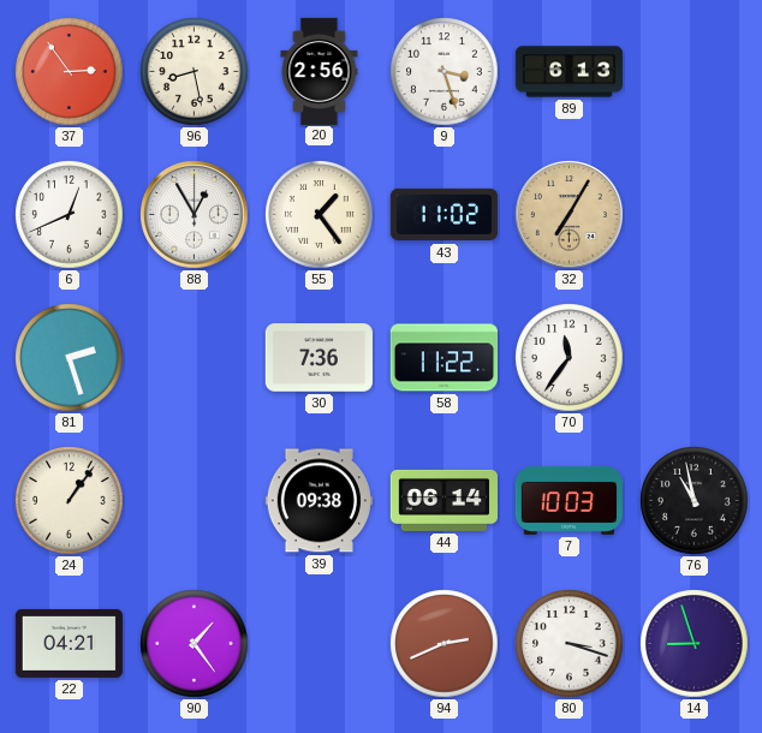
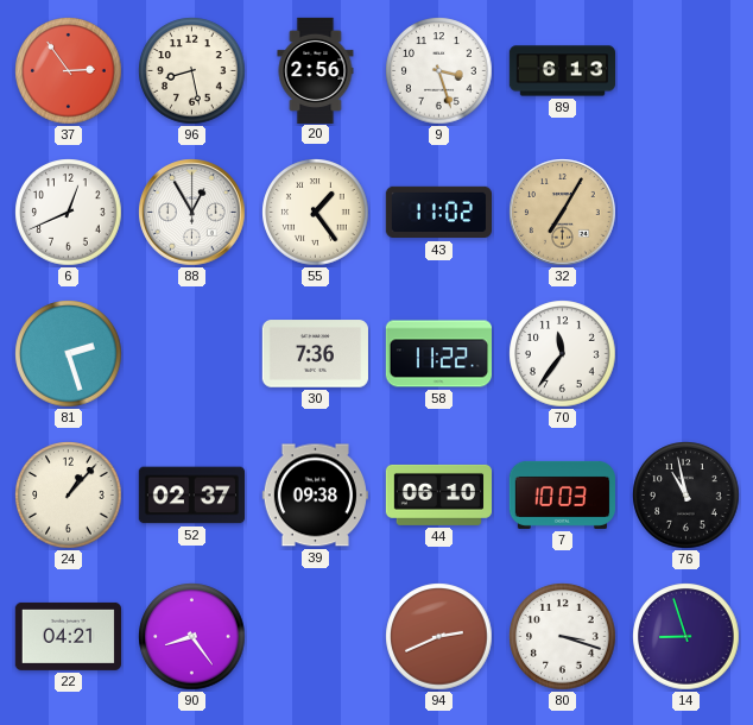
24: 1:06 -> 1:07
52: none -> 02:37
44: 06:14 -> 06:10
90: 1:24 -> 8:24
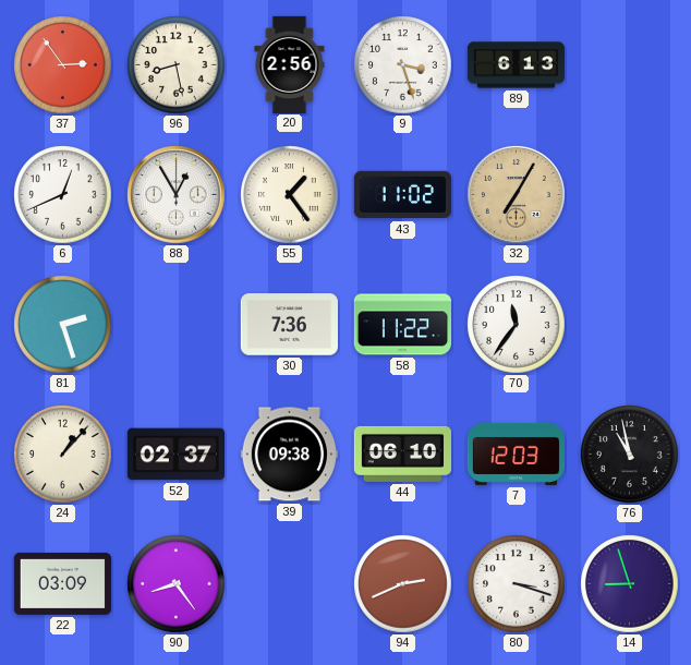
7: 10:03 -> 12:03
22: 04:21 -> 03:09
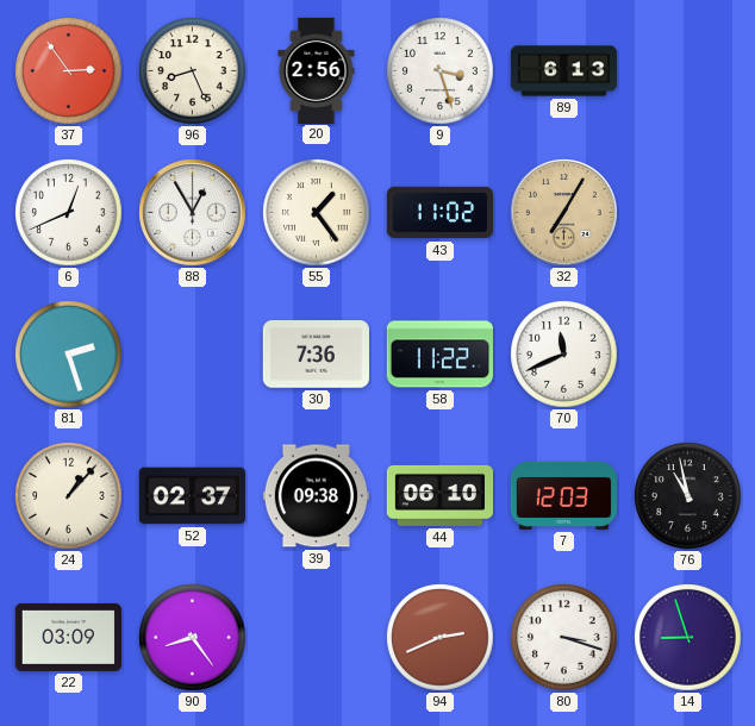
96: 8:28 -> 8:26
70: 11:36 -> 11:41
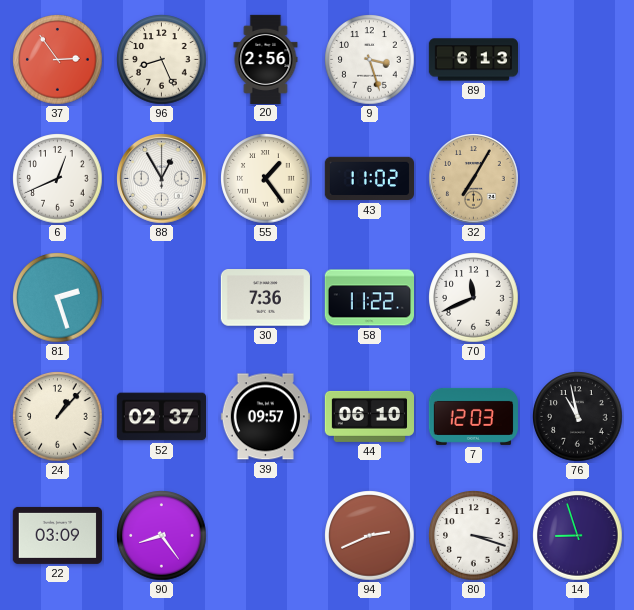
39: 09:38 -> 09:57
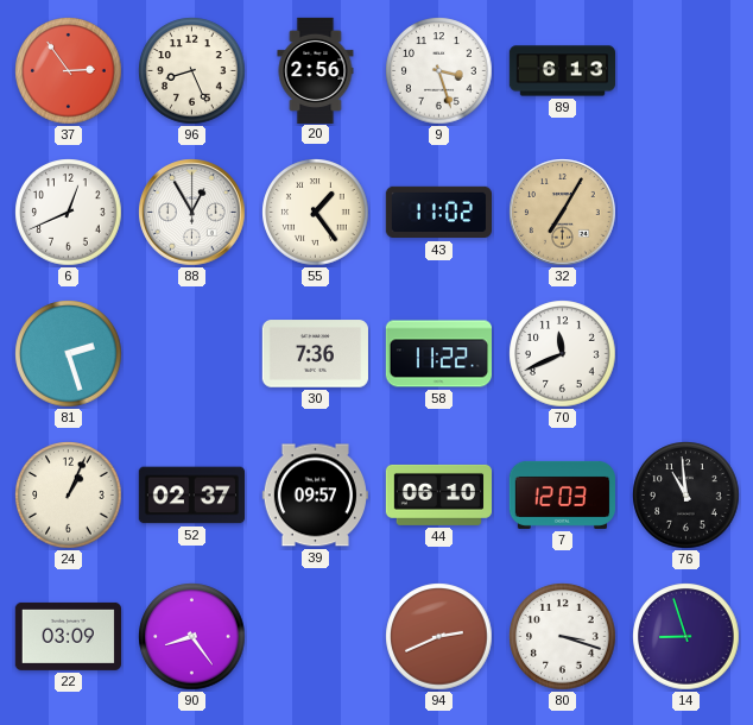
24: 1:07 -> 1:04
76: 10:58 -> 10:59
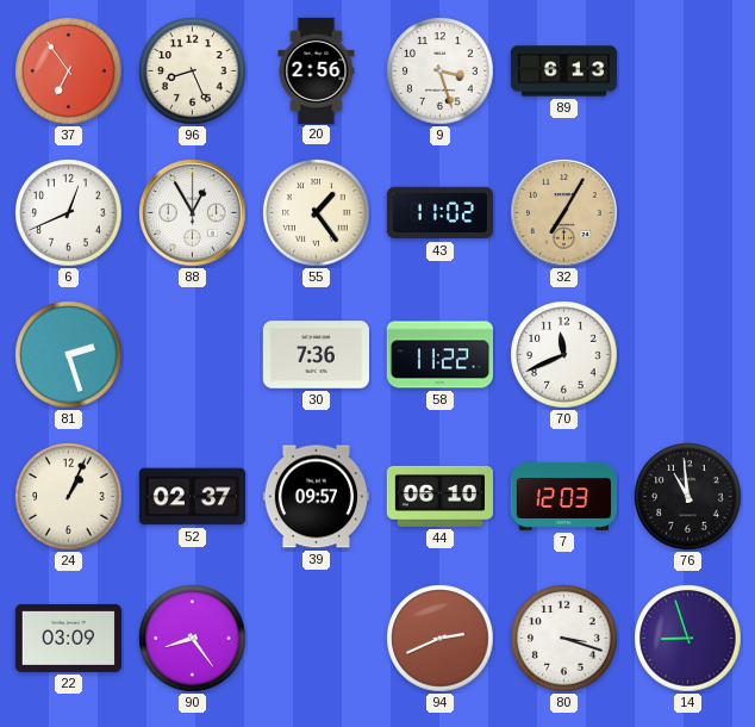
37: 2:54 -> 6:54
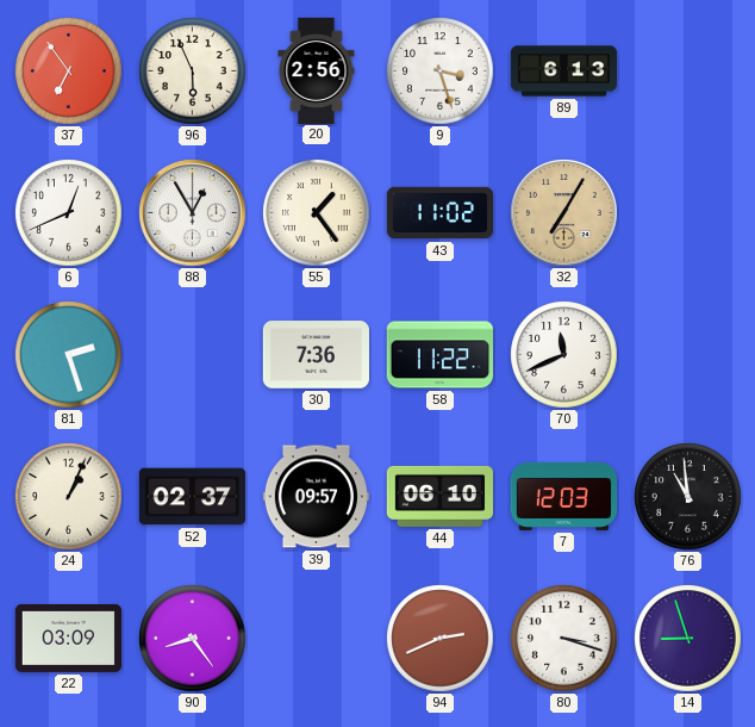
96: 8:26 -> 5:56
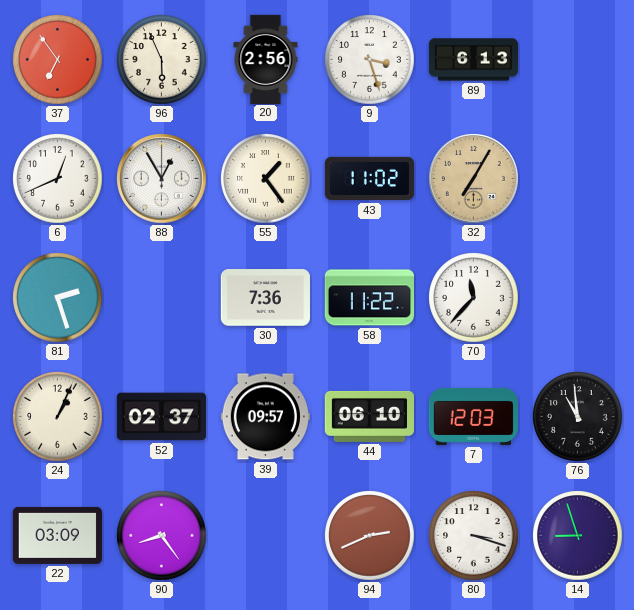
70: 11:41 -> 11:37
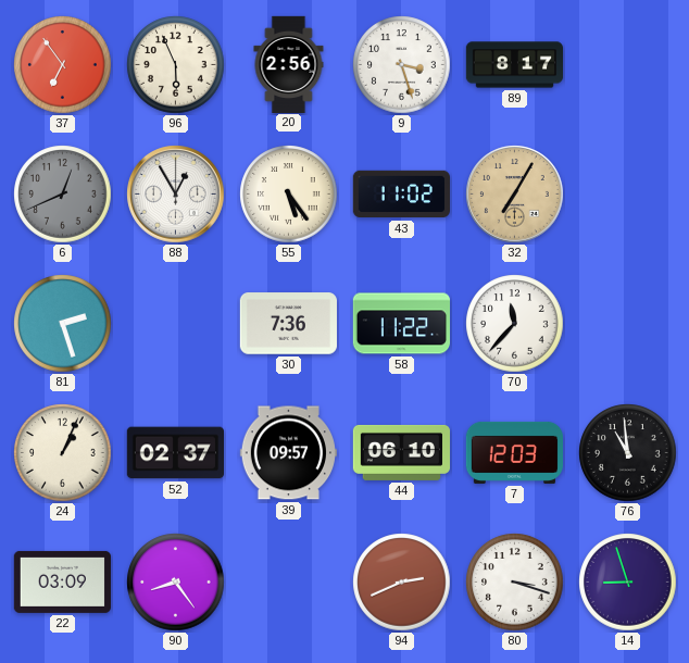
89: 6:13 -> 8:17
6 dial: white -> grey
55: 1:24 -> 5:24
